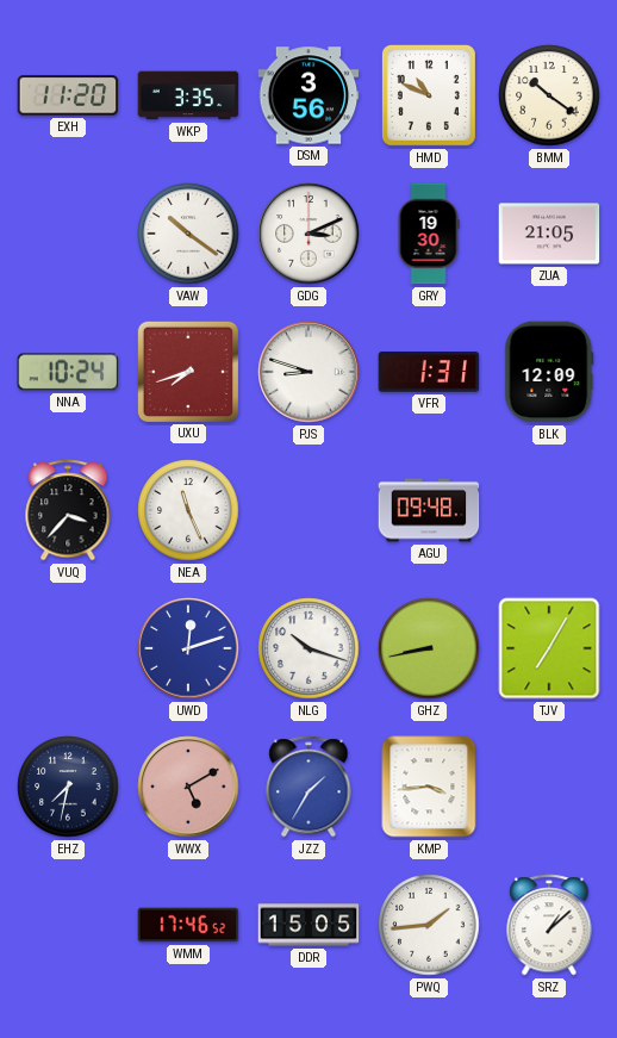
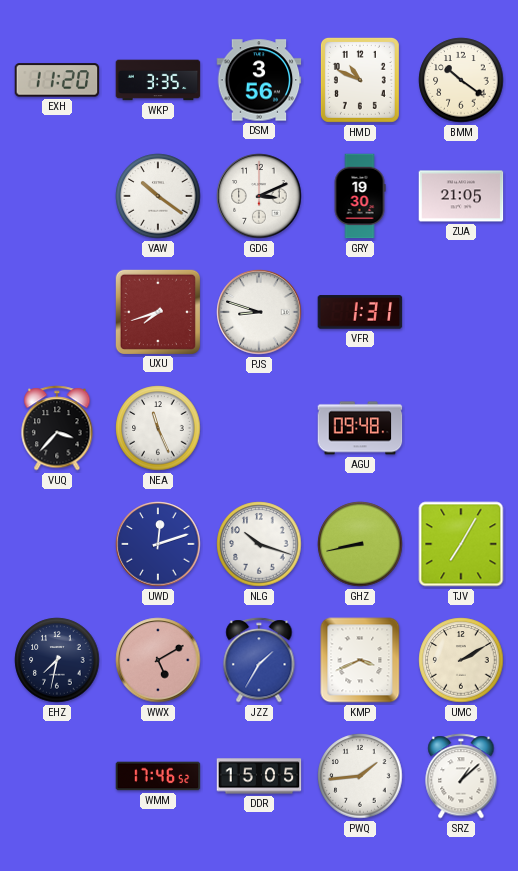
NNA: 10:24 -> none
BLK: 12:09 -> none
KMP: 3:44 -> 3:41
UMC: none -> 2:10
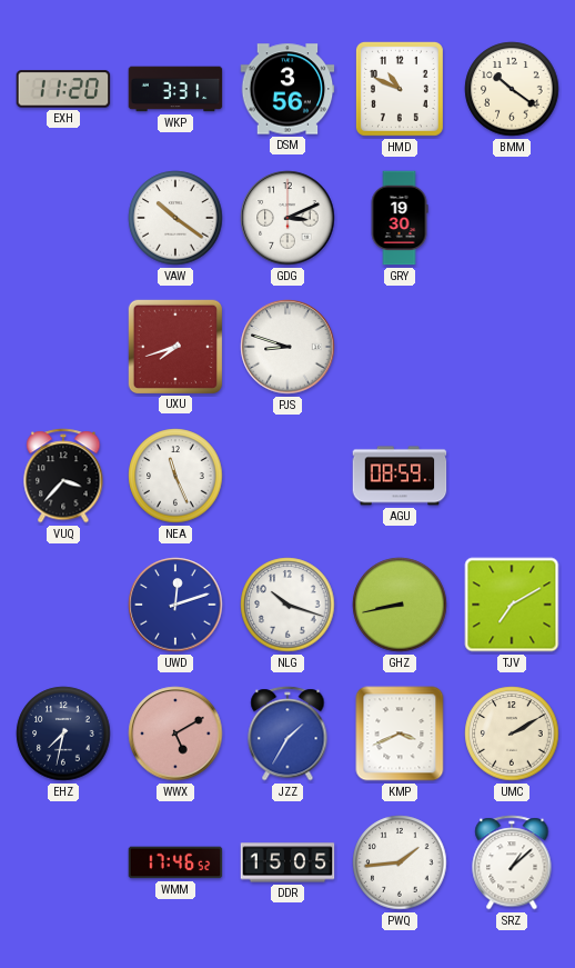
WKP: 3:35 -> 3:31
ZUA: 21:05 -> none
VFR: 1:31 -> none
AGU: 09:48 -> 08:59
TJV: 7:05 -> 7:10
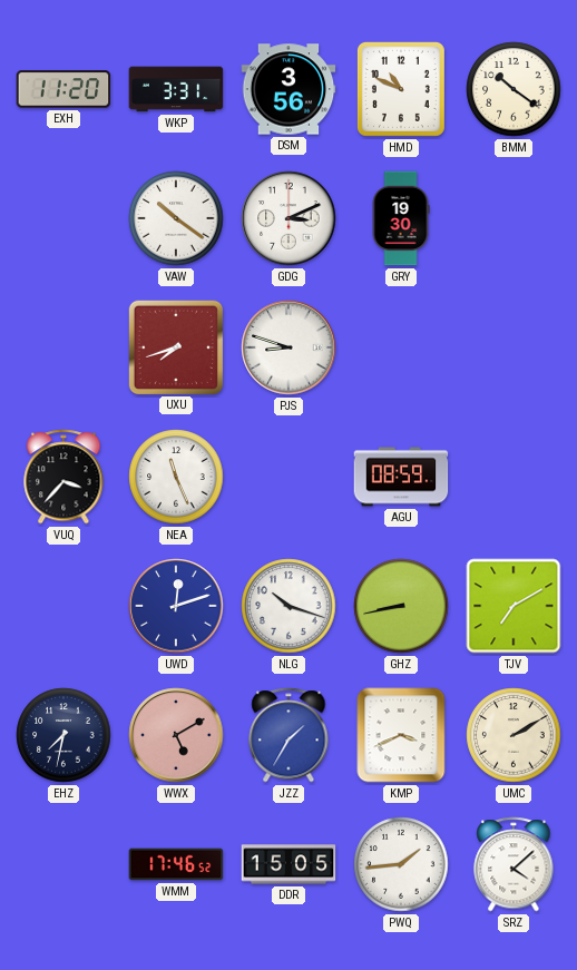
SRZ: 1:08 -> 4:08
